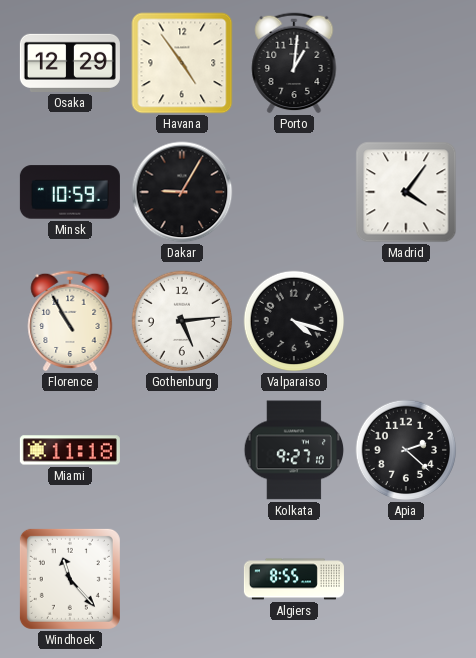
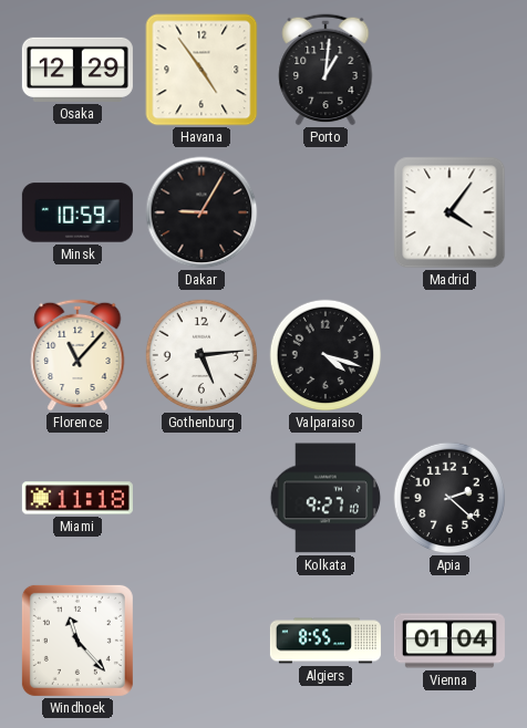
Florence: 10:55 -> 11:07
Vienna: none -> 01:04
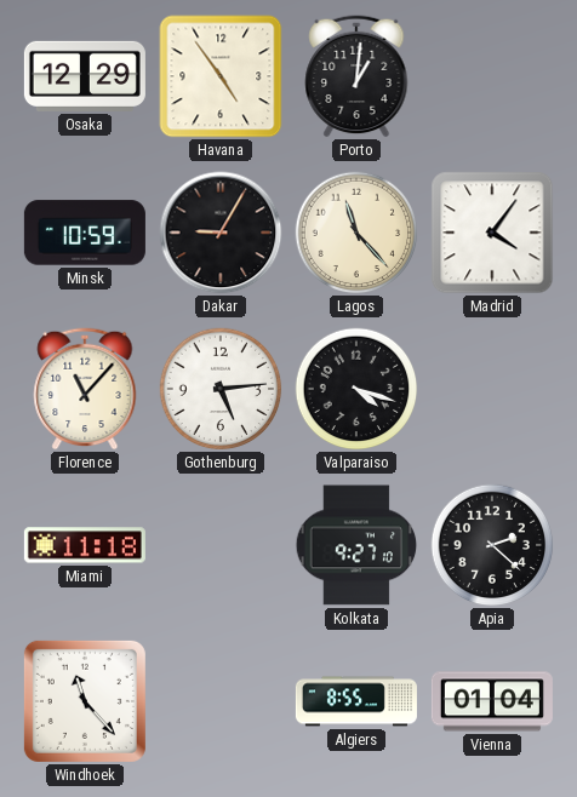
Lagos: none -> 11:23
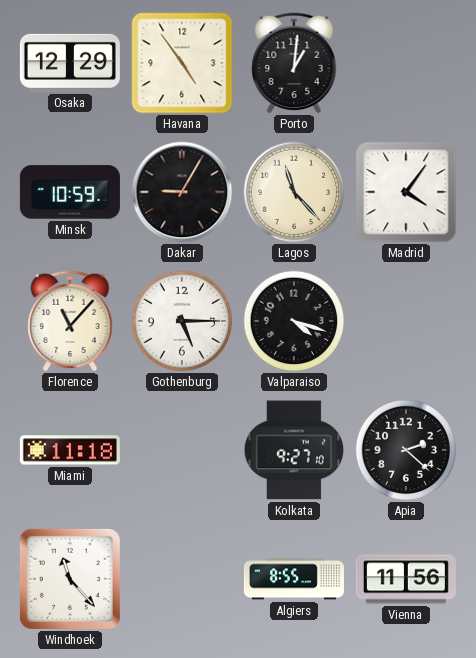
Gothenburg: 5:14 -> 5:15
Vienna: 01:04 -> 11:56
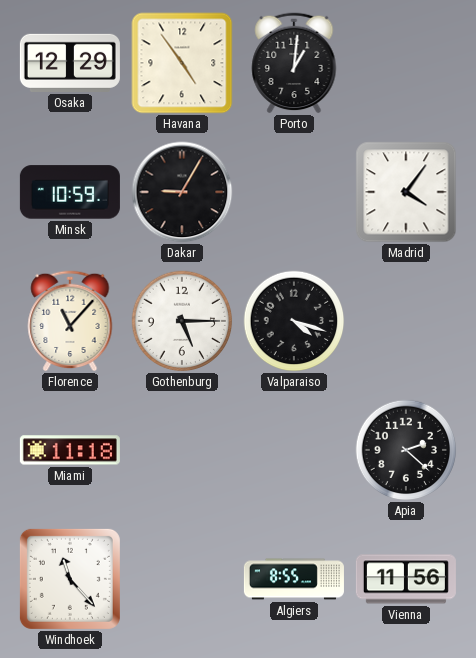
Lagos: 11:23 -> none
Kolkata: 9:27 -> none
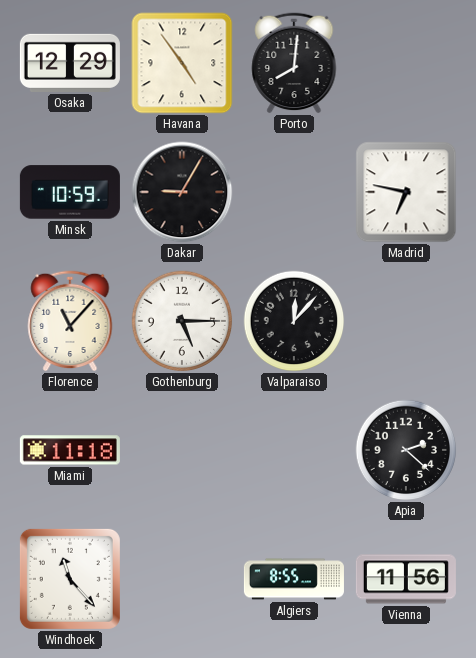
Porto: 1:01 -> 8:01
Madrid: 4:06 -> 6:47
Valparaiso: 4:18 -> 12:07
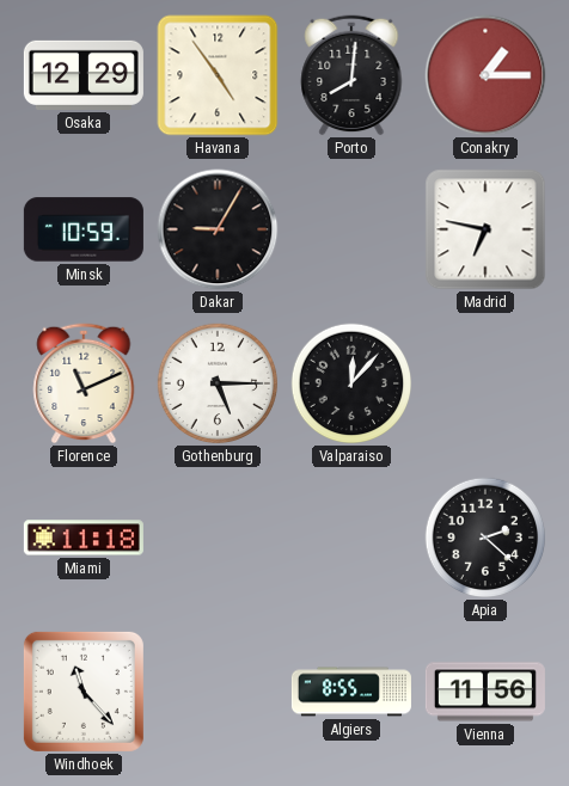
Conakry: none -> 1:15
Florence: 11:07 -> 11:11
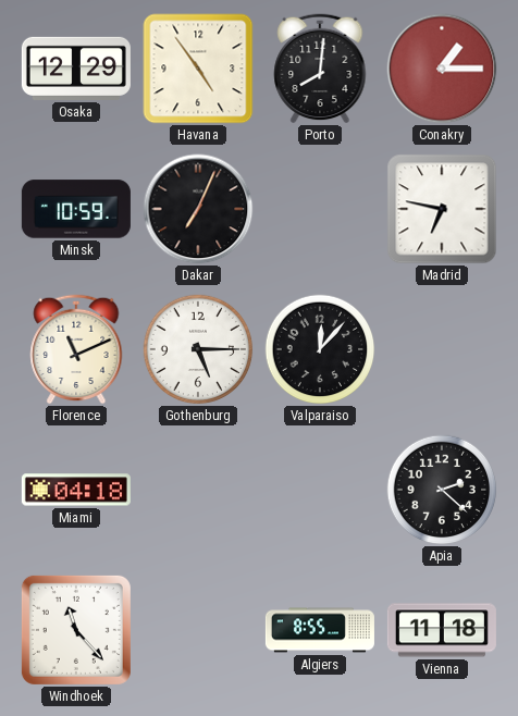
Dakar: 9:05 -> 7:04
Miami: 11:18 -> 04:18
Vienna: 11:56 -> 11:18
